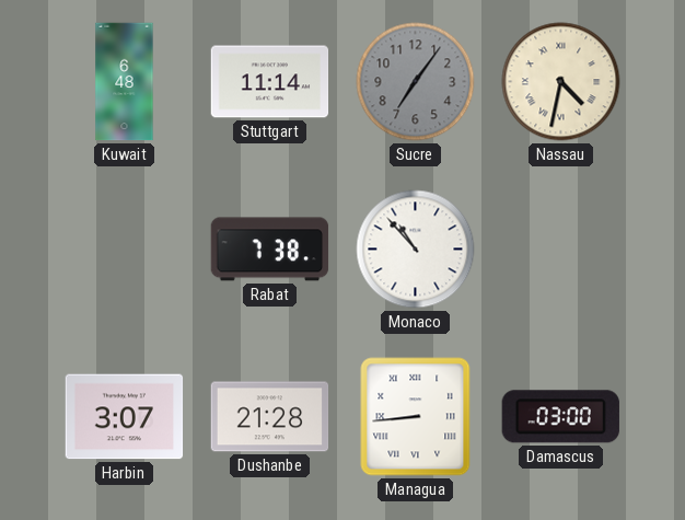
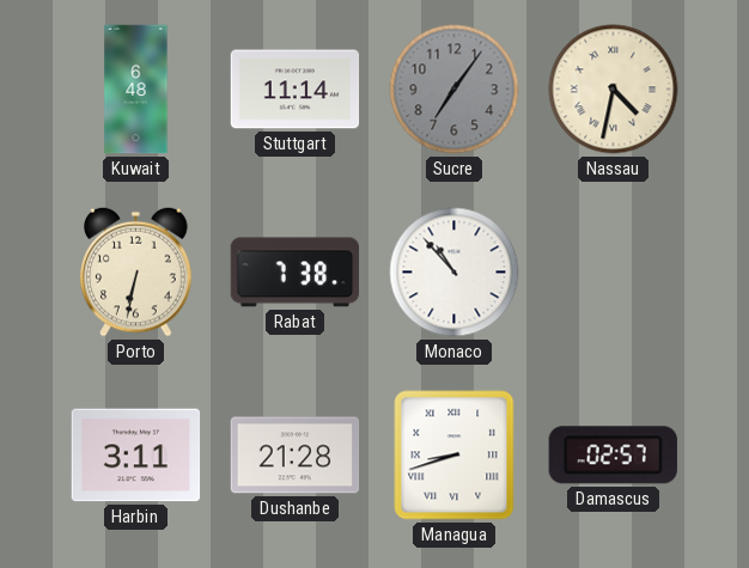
Porto: none -> 6:32
Harbin: 3:07 -> 3:11
Managua: 8:44 -> 8:42
Damascus: 03:00 -> 02:57
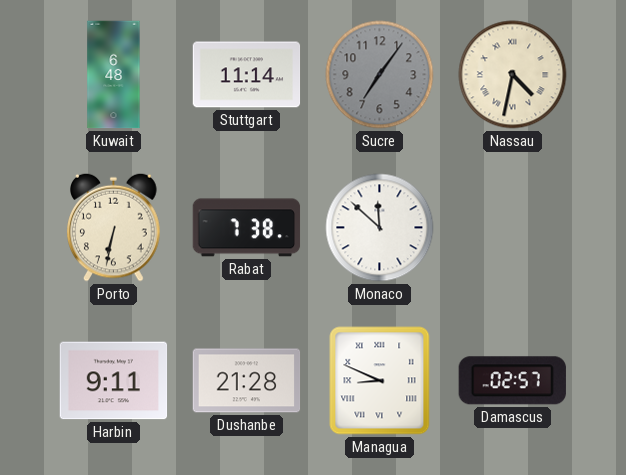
Monaco: 10:53 -> 11:52
Harbin: 3:11 -> 9:11
Managua: 8:42 -> 8:49
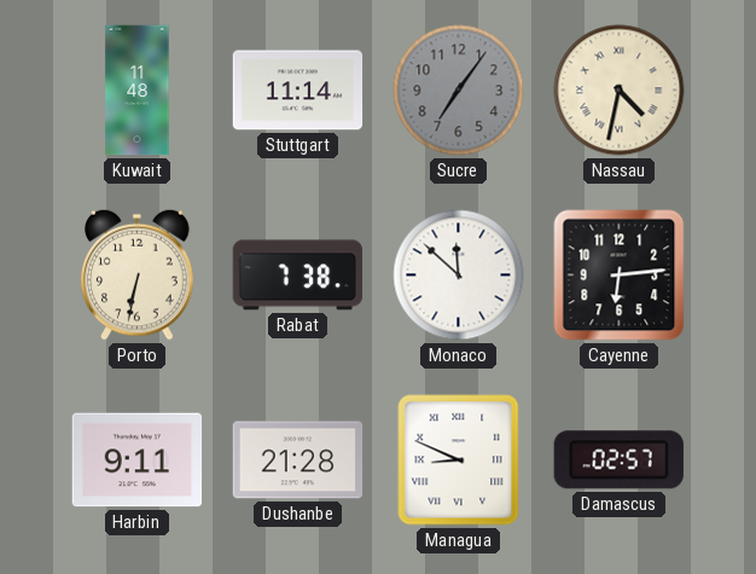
Kuwait: 6:48 -> 11:48
Cayenne: none -> 6:14
